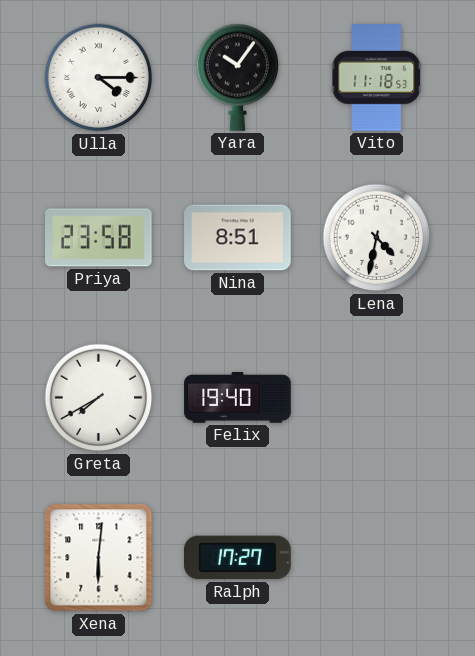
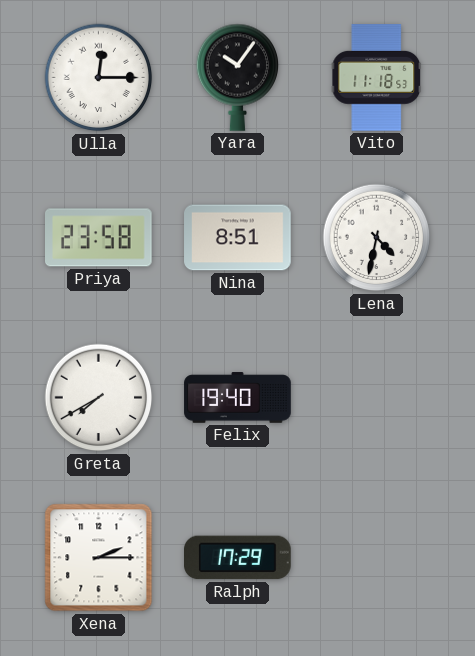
Ulla: 4:15 -> 12:15
Xena: 6:01 -> 2:15
Ralph: 17:27 -> 17:29
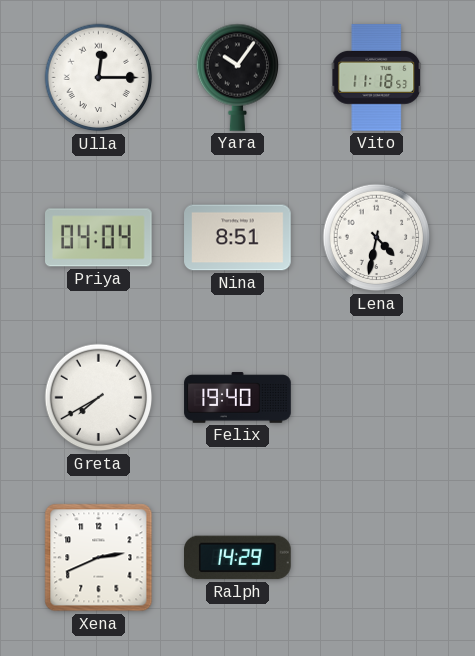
Priya: 23:58 -> 04:04
Xena: 2:15 -> 2:41
Ralph: 17:29 -> 14:29
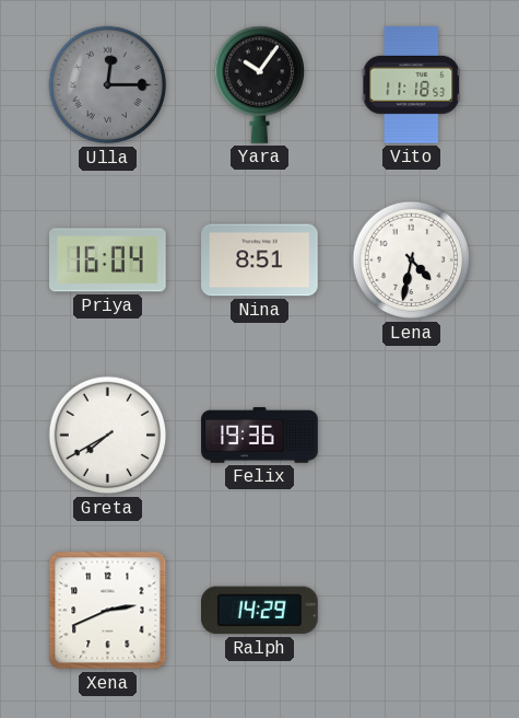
Ulla dial: white -> grey
Priya: 04:04 -> 16:04
Felix: 19:40 -> 19:36
